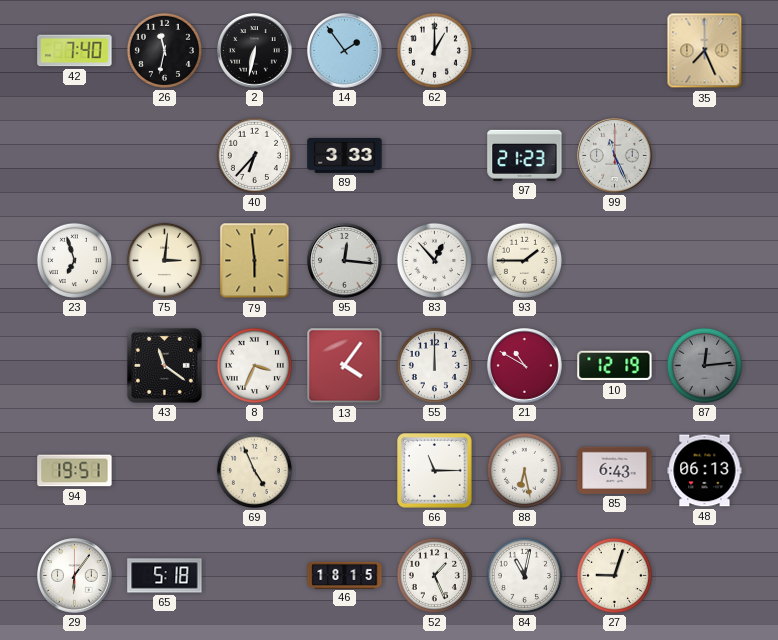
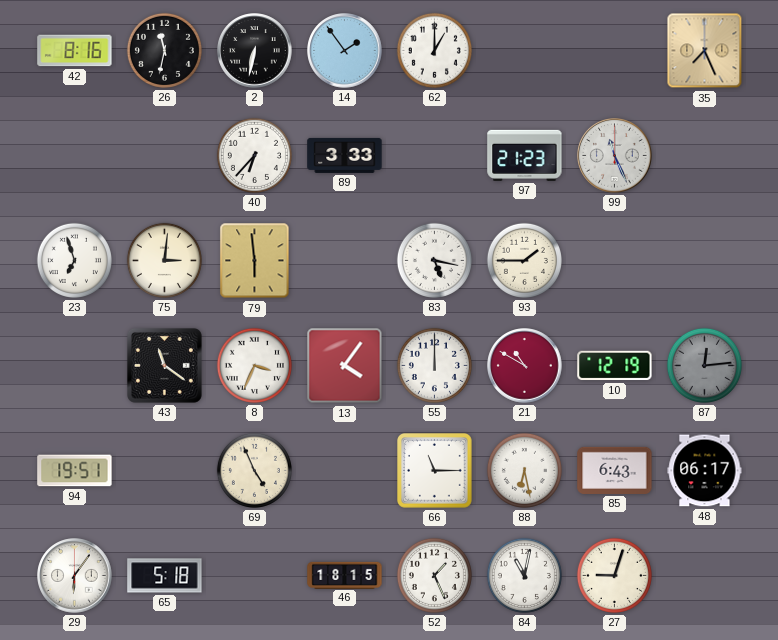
42: 7:40 -> 8:16
95: 12:16 -> none
83: 12:53 -> 5:17
48: 06:13 -> 06:17
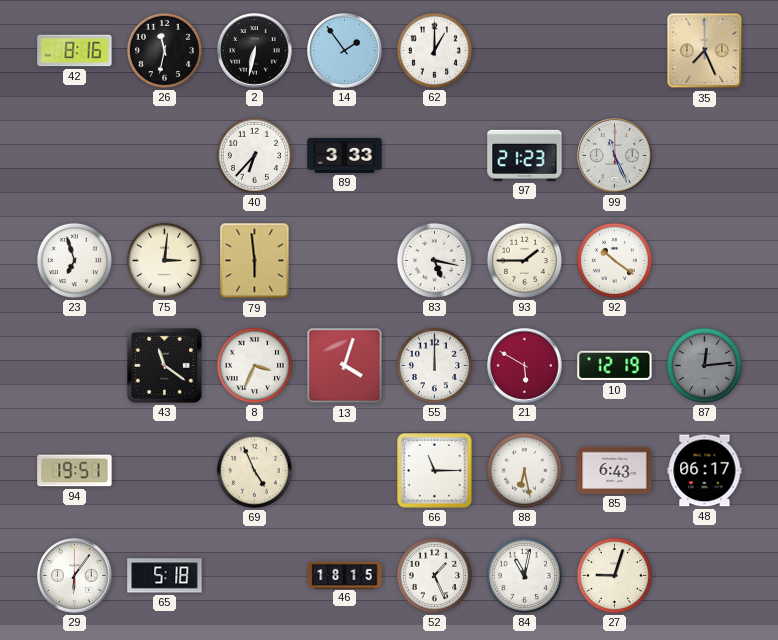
92: none -> 10:21
13: 4:06 -> 4:03
21: 10:50 -> 5:50
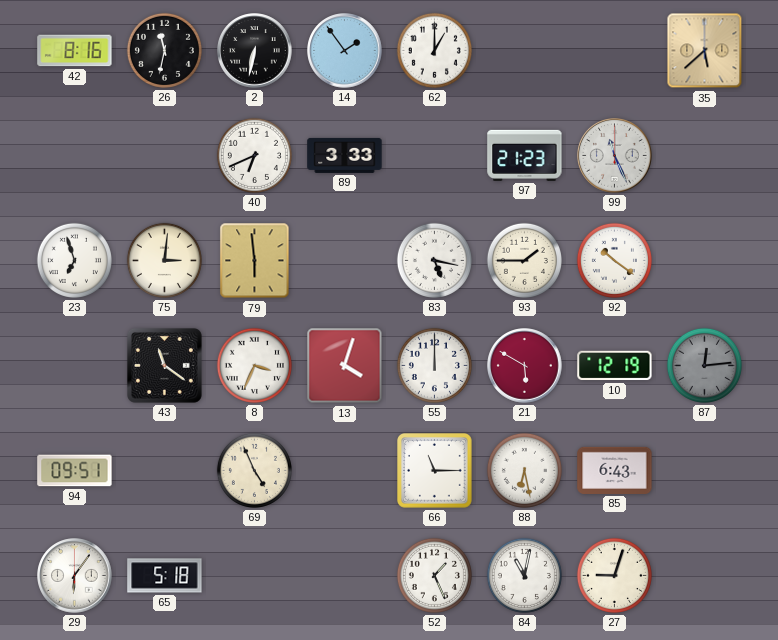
35: 7:26 -> 5:38
40: 6:37 -> 6:41
94: 19:51 -> 09:51
48: 06:17 -> none
46: 18:15 -> none
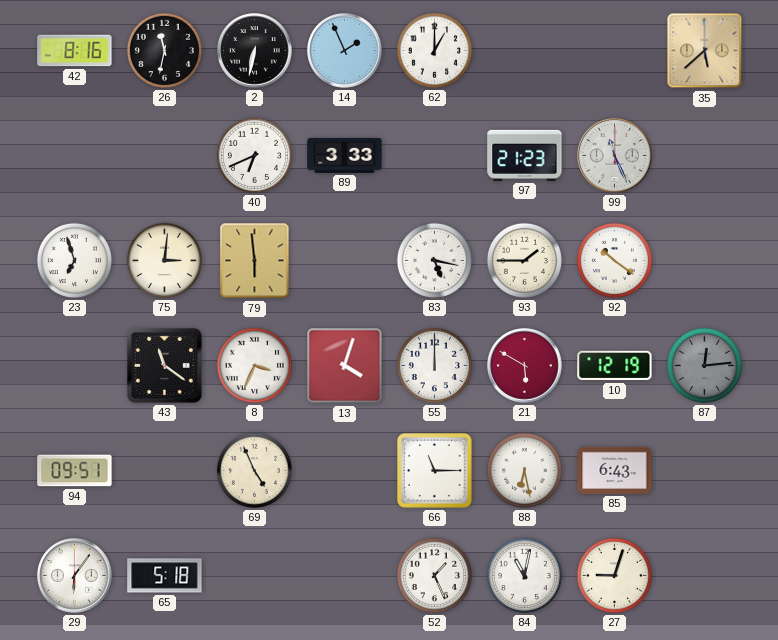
14: 1:54 -> 1:56
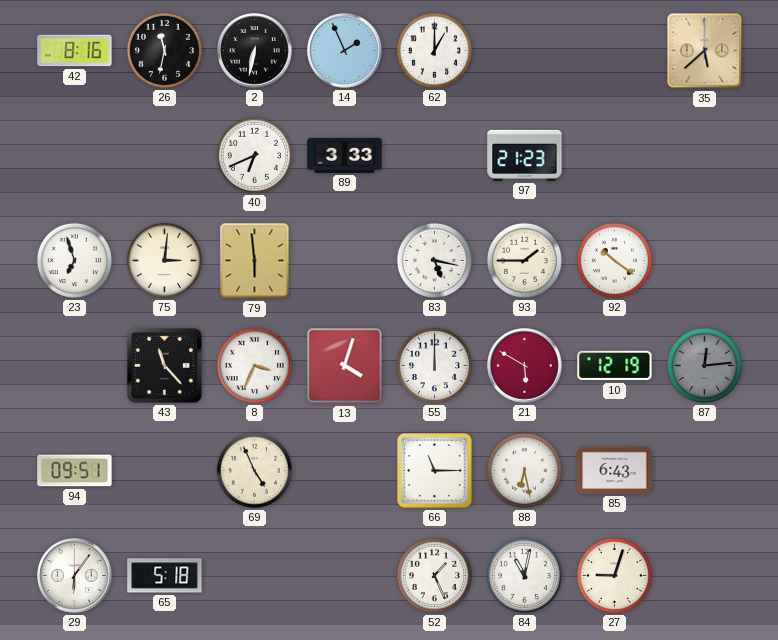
99: 11:26 -> none
43: 11:21 -> 11:23
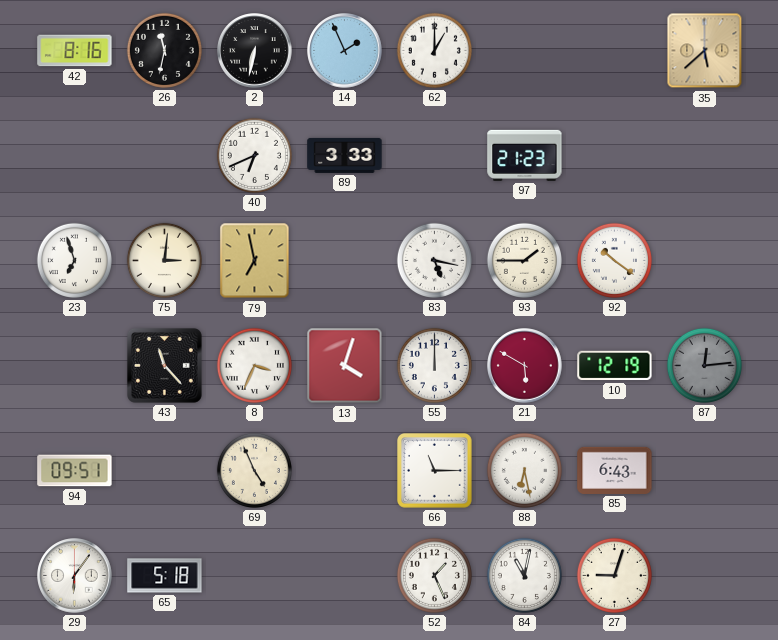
79: 5:59 -> 6:58
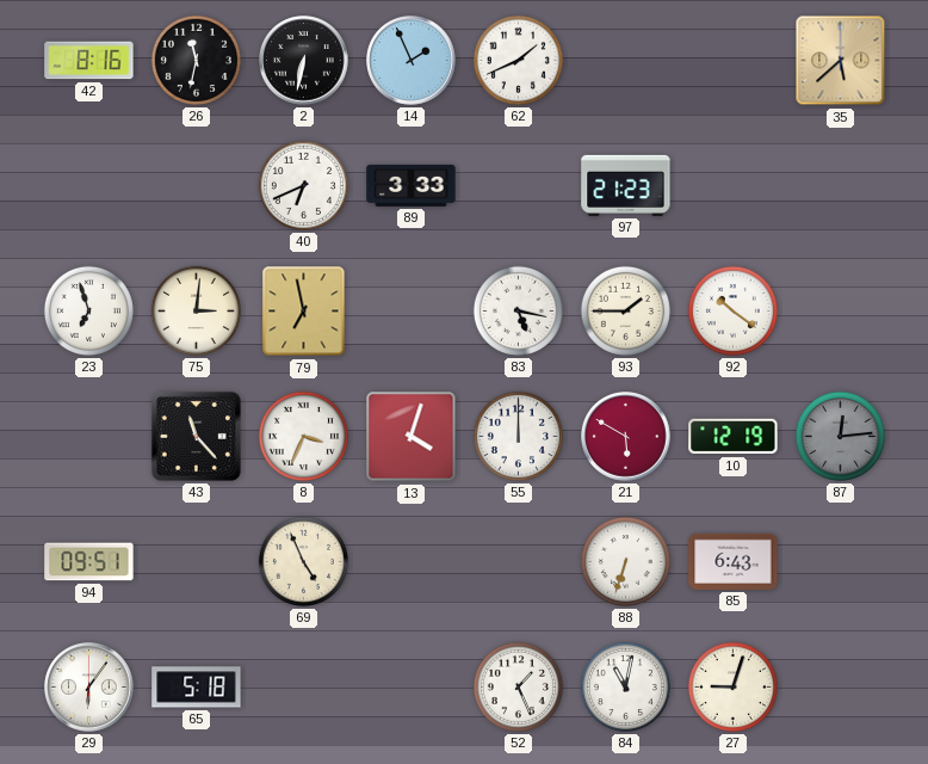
62: 1:00 -> 1:41
66: 11:15 -> none
88: 6:28 -> 6:33
